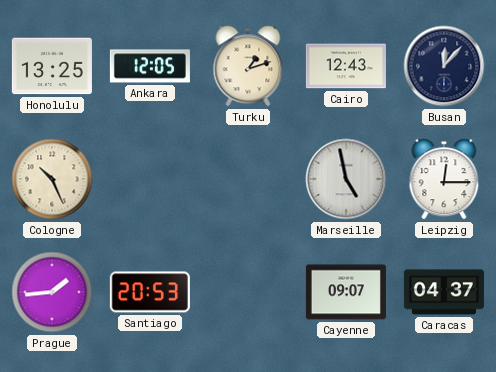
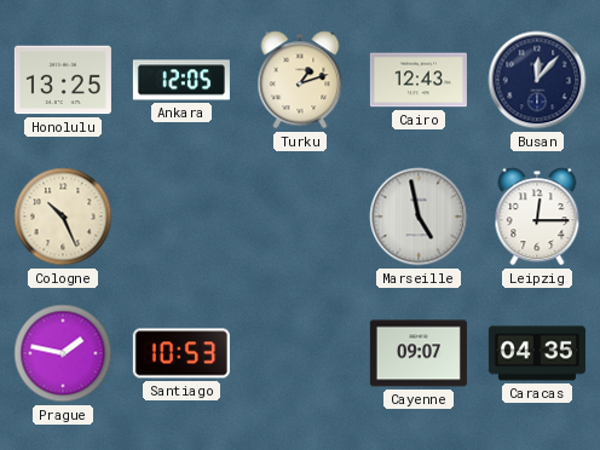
Prague: 1:44 -> 1:47
Santiago: 20:53 -> 10:53
Caracas: 04:37 -> 04:35
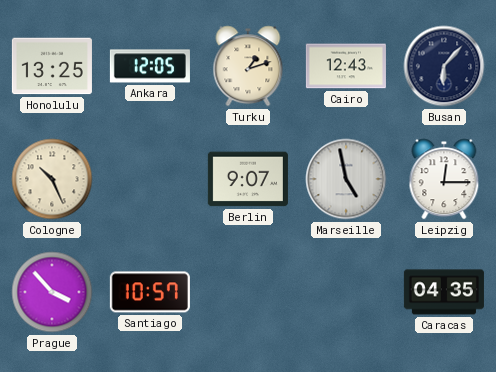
Busan: 12:07 -> 6:07
Berlin: none -> 9:07
Prague: 1:47 -> 3:53
Santiago: 10:53 -> 10:57
Cayenne: 09:07 -> none
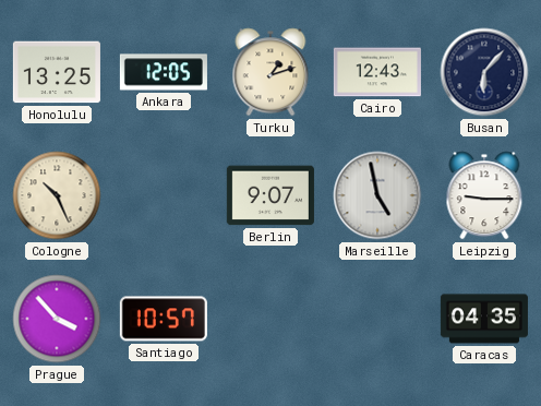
Leipzig: 12:15 -> 9:15
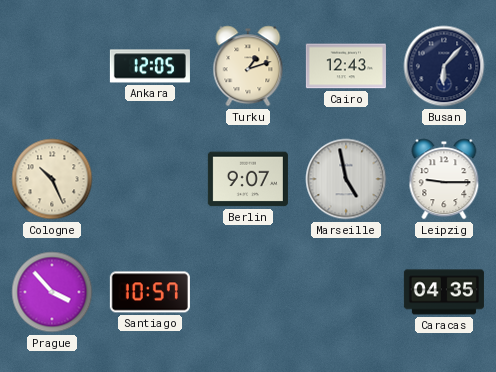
Honolulu: 13:25 -> none
